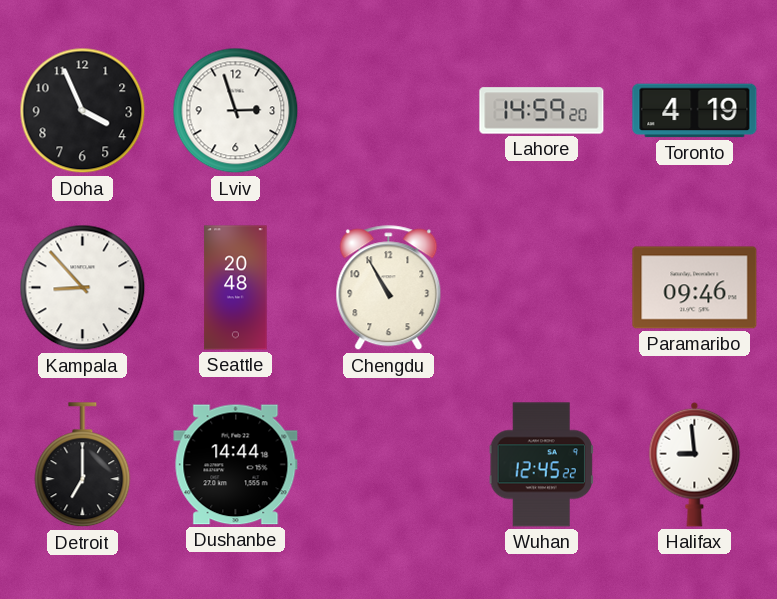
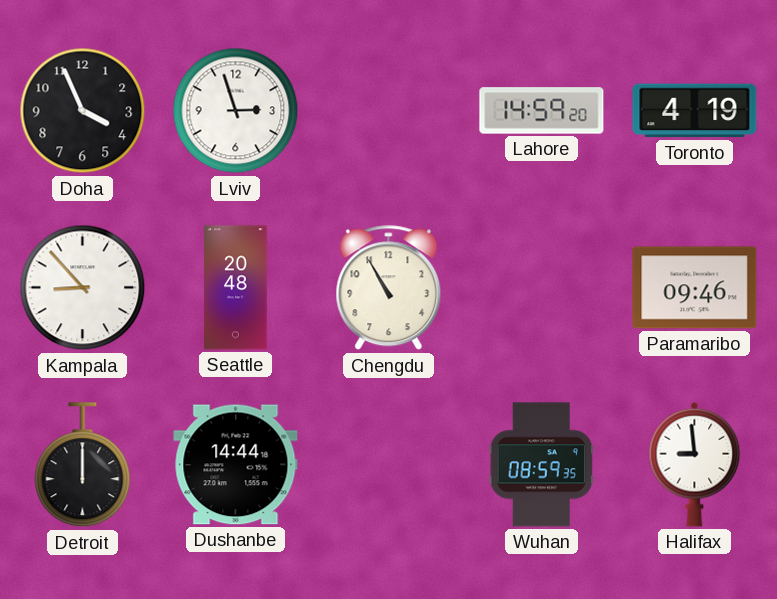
Detroit: 7:00 -> 12:00
Wuhan: 12:45 -> 08:59
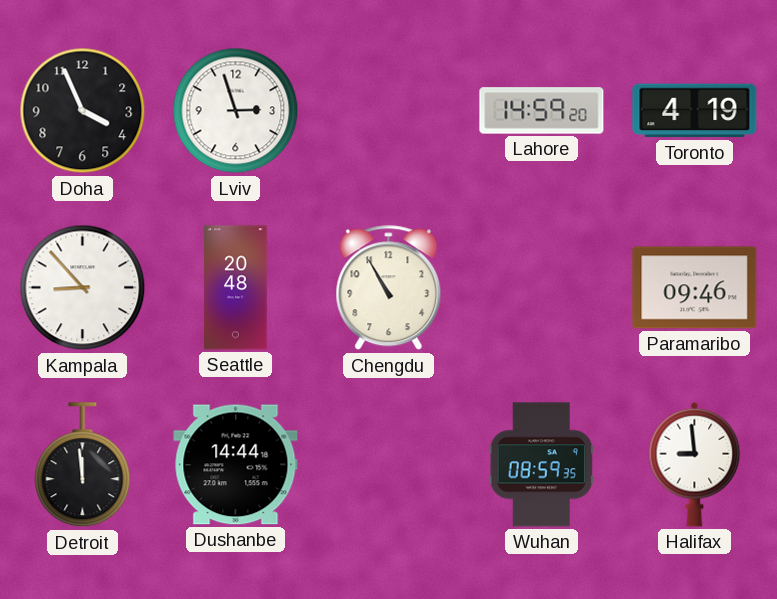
Detroit: 12:00 -> 11:59
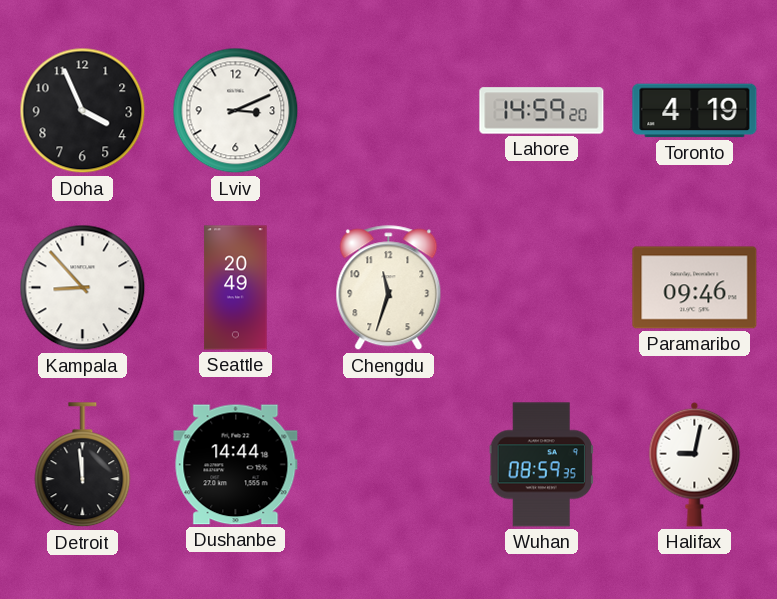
Lviv: 2:57 -> 3:11
Seattle: 20:48 -> 20:49
Chengdu: 10:55 -> 11:33
Halifax: 8:59 -> 9:02
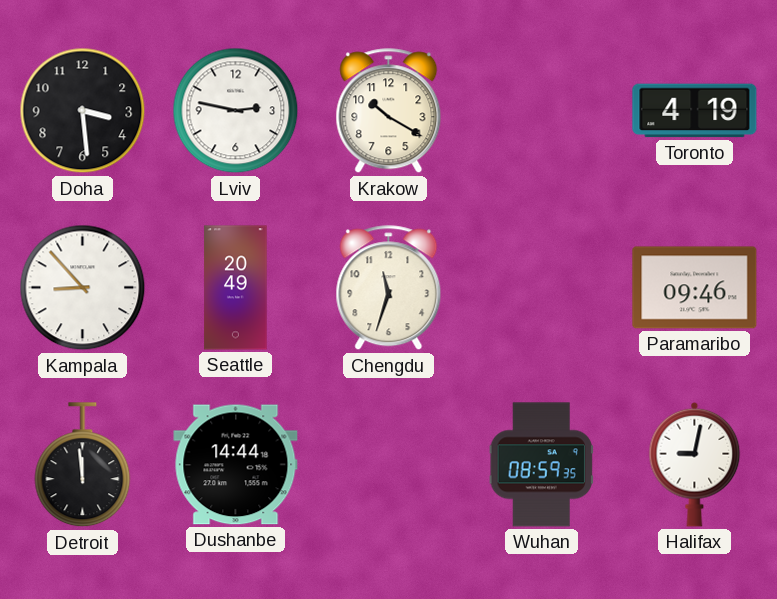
Doha: 3:56 -> 3:29
Lviv: 3:11 -> 2:47
Krakow: none -> 10:20
Lahore: 14:59 -> none
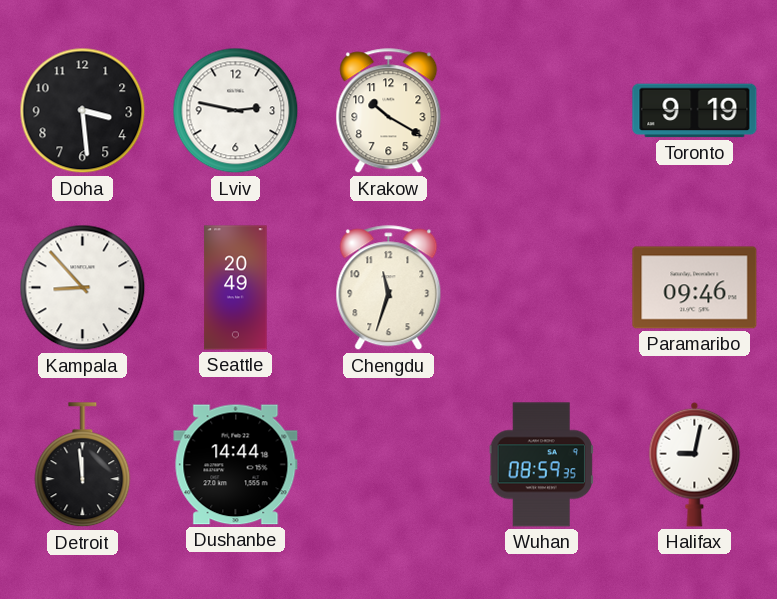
Toronto: 4:19 -> 9:19
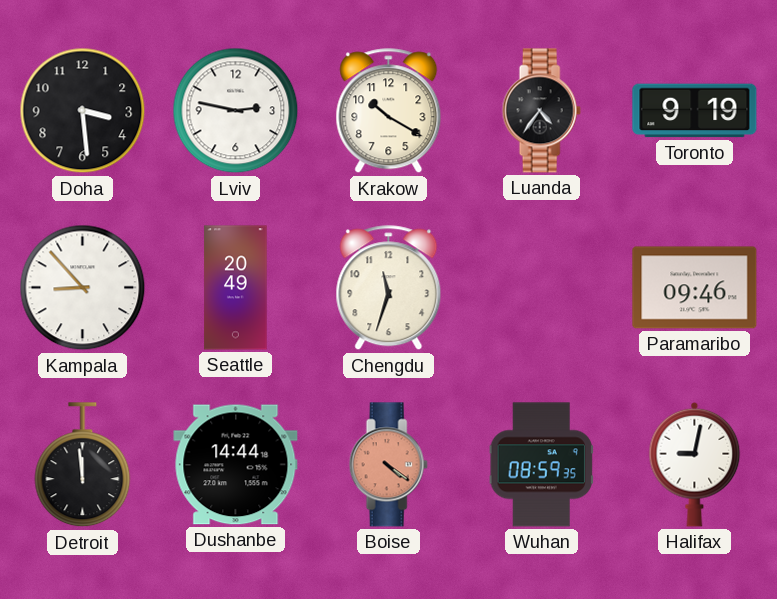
Luanda: none -> 4:36
Boise: none -> 4:21
